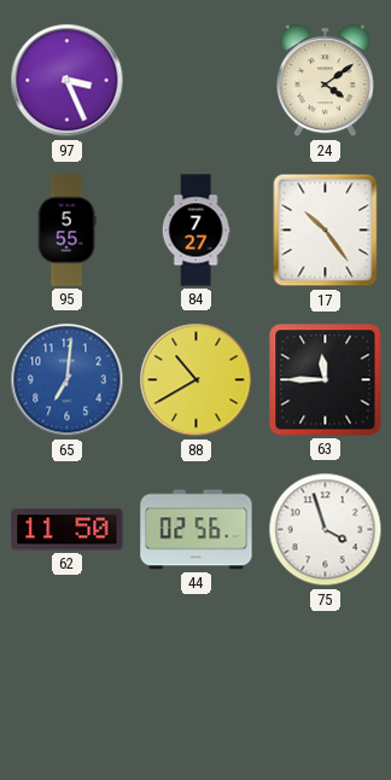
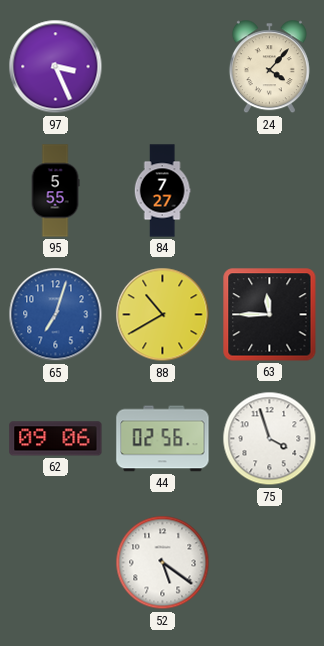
24: 4:09 -> 4:07
17: 10:24 -> none
65: 7:01 -> 7:03
62: 11:50 -> 09:06
52: none -> 5:21
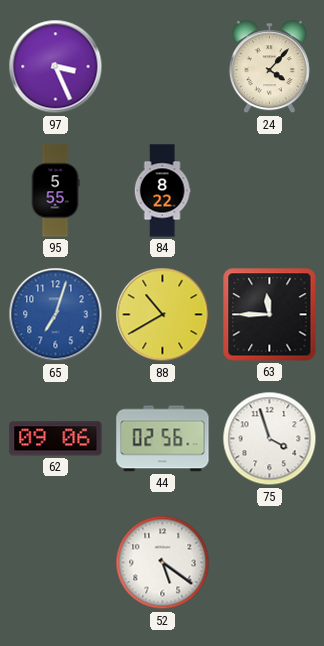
84: 7:27 -> 8:22
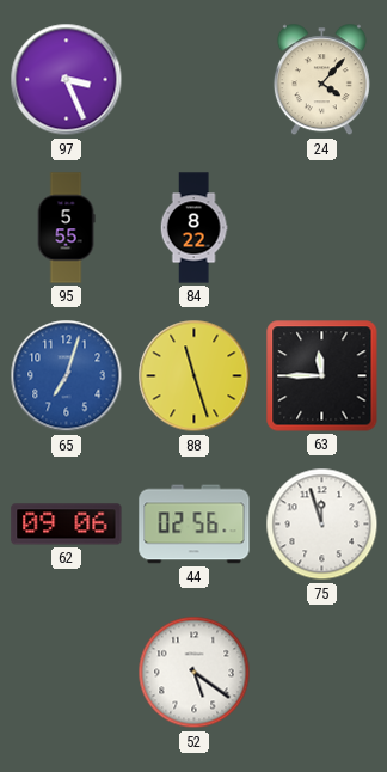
88: 10:40 -> 11:27
75: 3:57 -> 11:57
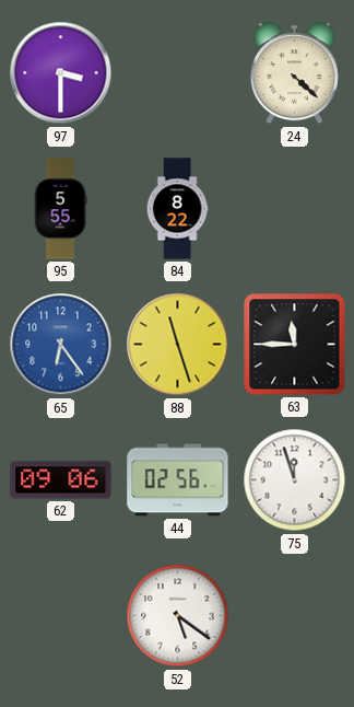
97: 3:26 -> 3:30
24: 4:07 -> 4:22
65: 7:03 -> 6:24
